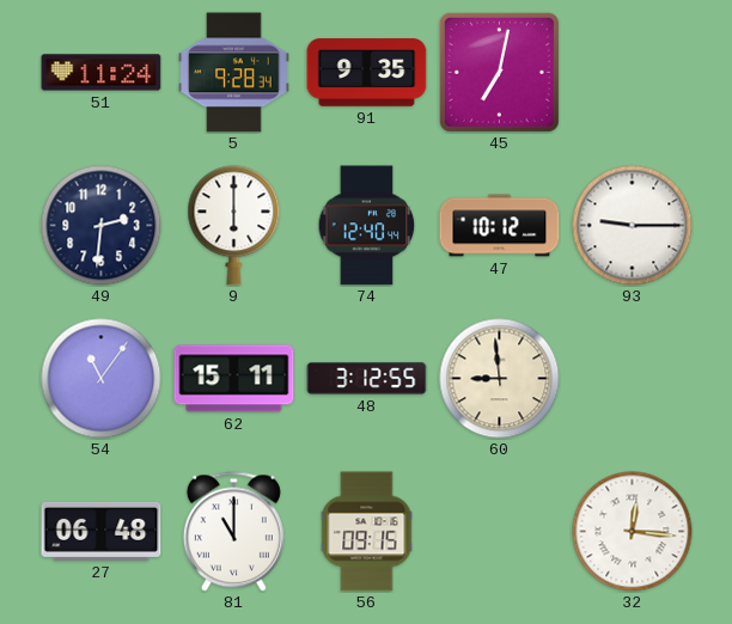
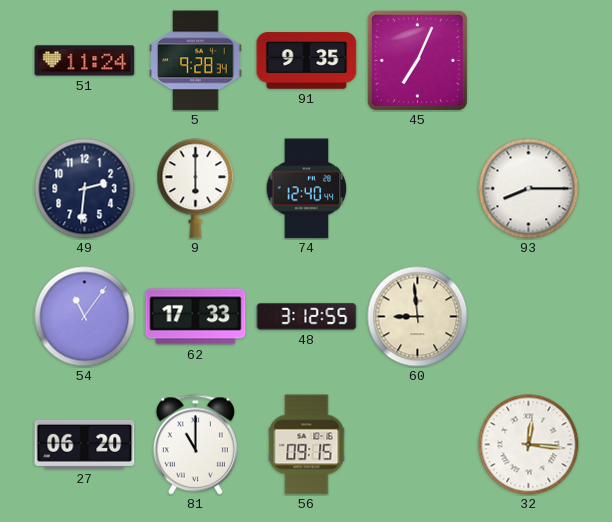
45: 7:02 -> 7:04
47: 10:12 -> none
93: 9:15 -> 8:15
62: 15:11 -> 17:33
27: 06:48 -> 06:20
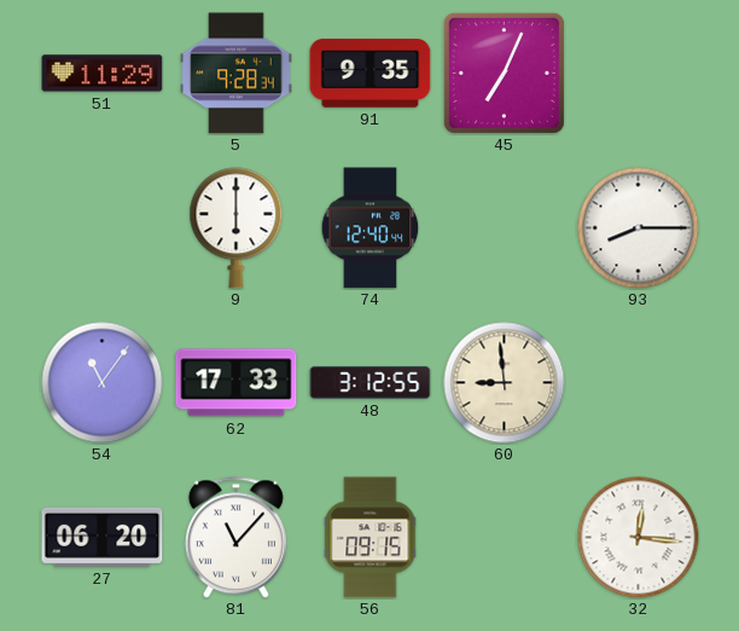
51: 11:24 -> 11:29
49: 2:31 -> none
81: 11:00 -> 11:07
